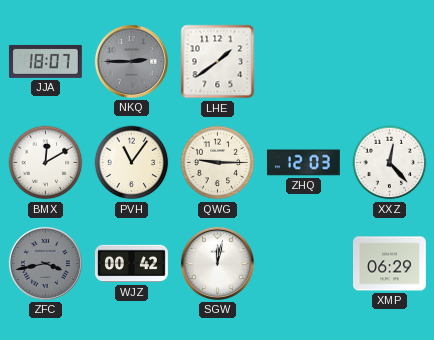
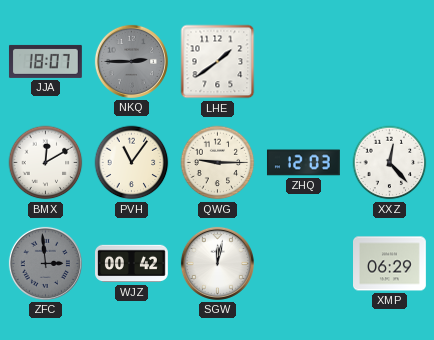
ZFC: 3:43 -> 2:59
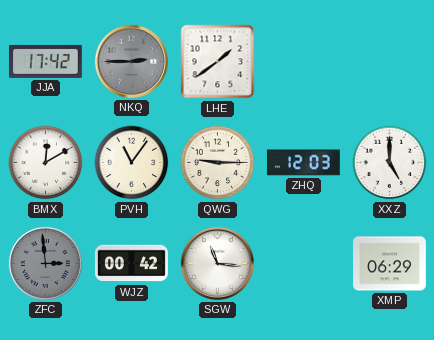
JJA: 18:07 -> 17:42
XXZ: 12:23 -> 5:00
SGW: 12:02 -> 11:16
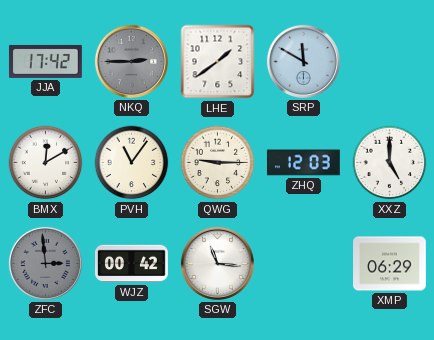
SRP: none -> 11:50
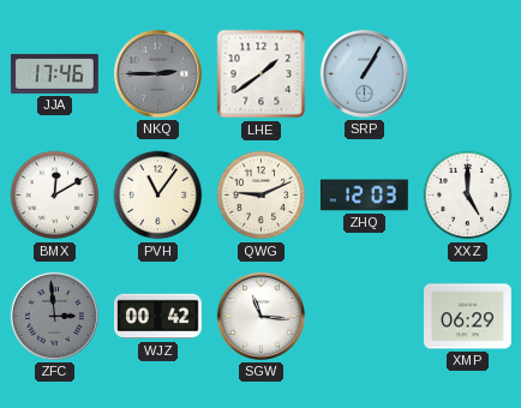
JJA: 17:42 -> 17:46
SRP: 11:50 -> 1:05
QWG: 9:15 -> 9:11
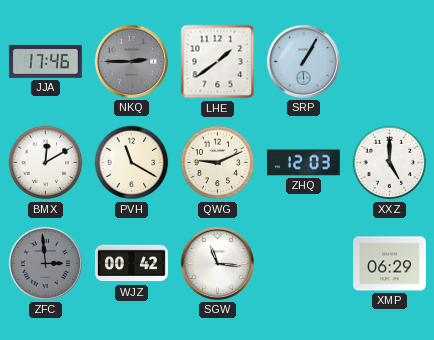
PVH: 11:06 -> 11:20
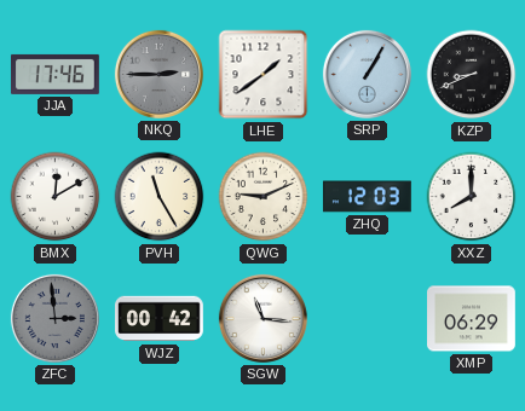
KZP: none -> 8:41
PVH: 11:20 -> 11:25
XXZ: 5:00 -> 8:00
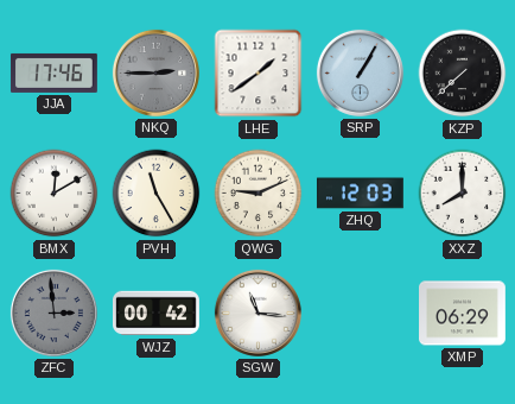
KZP: 8:41 -> 7:38
